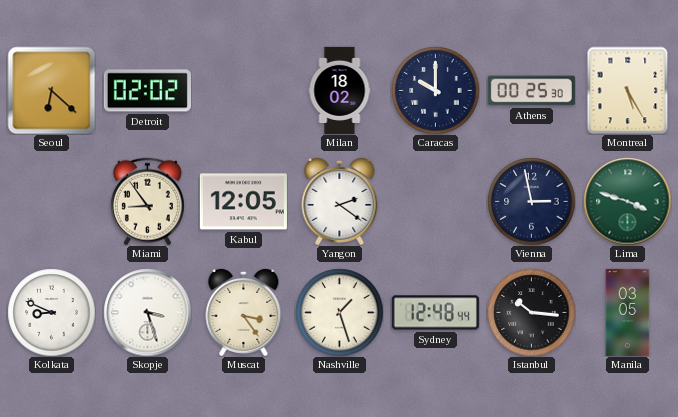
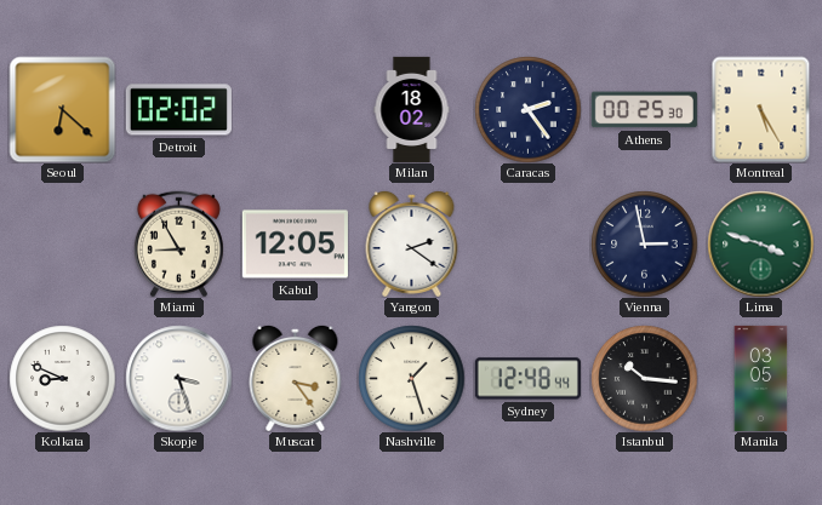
Caracas: 10:00 -> 2:24
Miami: 8:54 -> 8:55
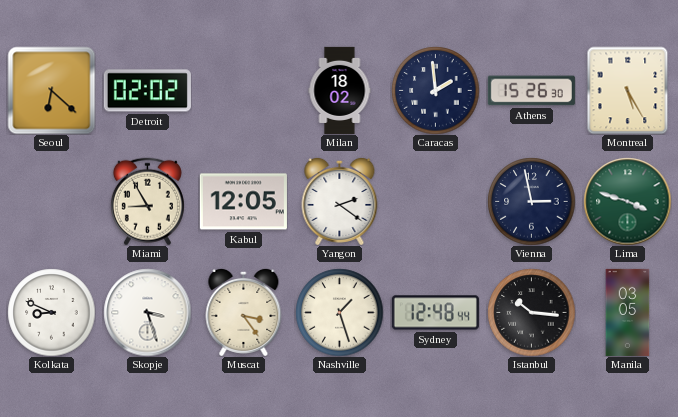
Caracas: 2:24 -> 1:59
Athens: 00:25 -> 15:26
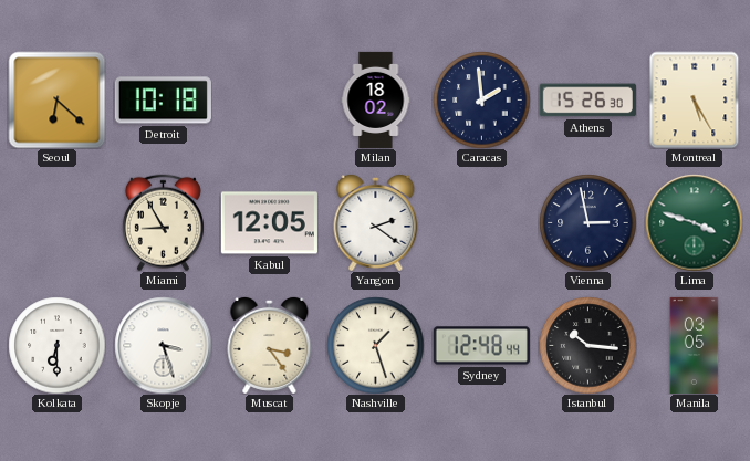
Detroit: 02:02 -> 10:18
Kolkata: 8:49 -> 6:30
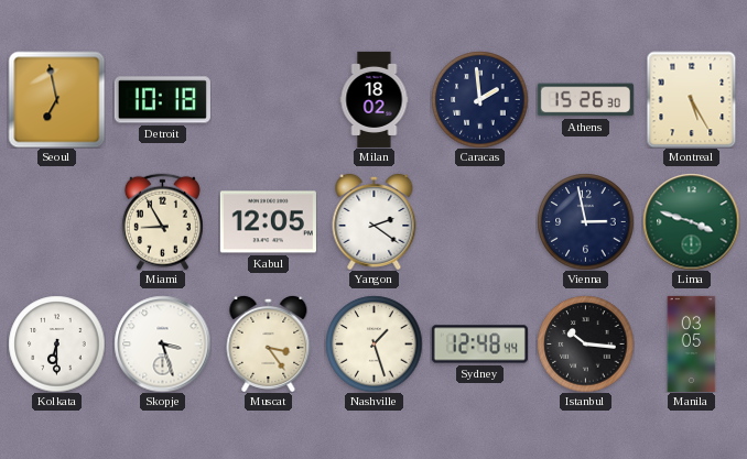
Seoul: 6:22 -> 6:58
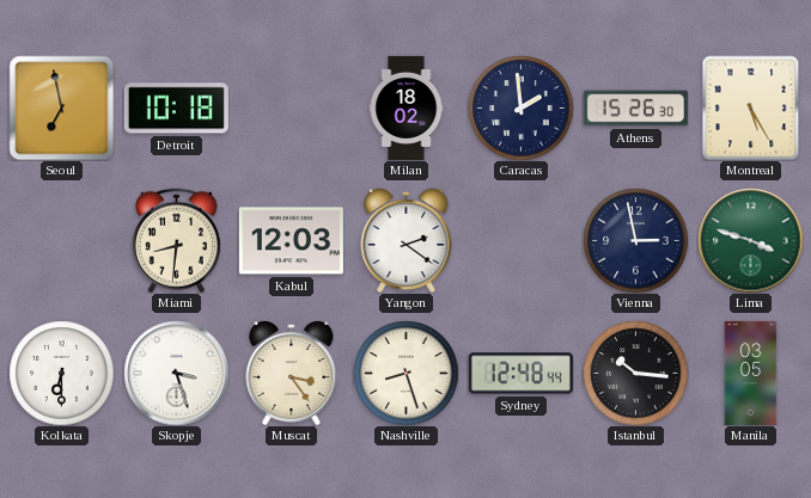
Miami: 8:55 -> 8:31
Kabul: 12:05 -> 12:03
Nashville: 1:27 -> 8:27
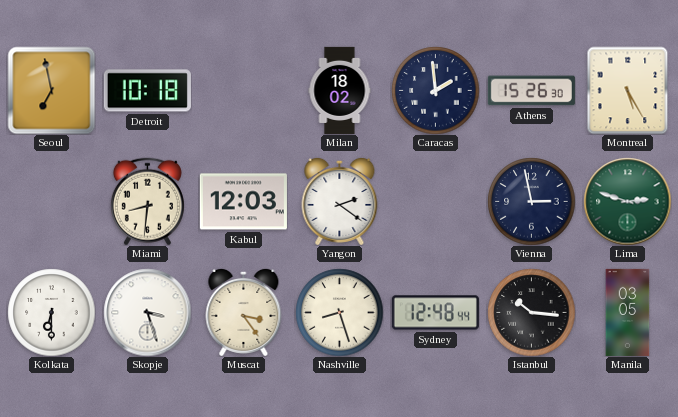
Lima: 3:48 -> 2:48
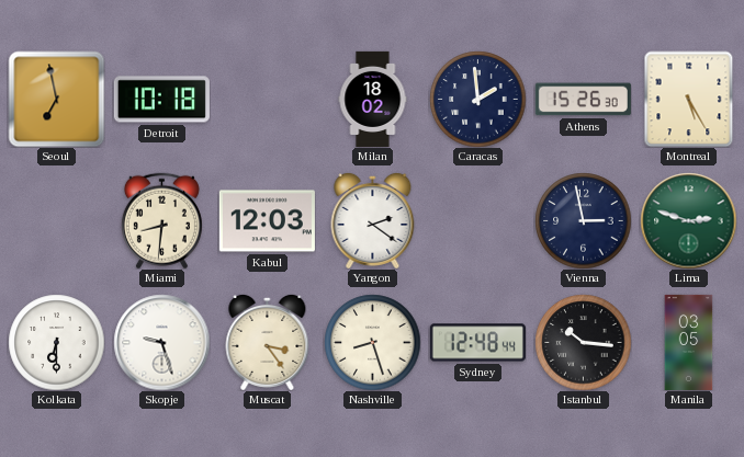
Skopje: 3:27 -> 9:27
